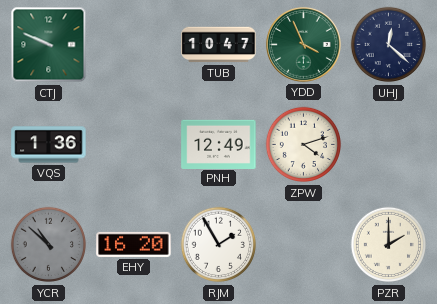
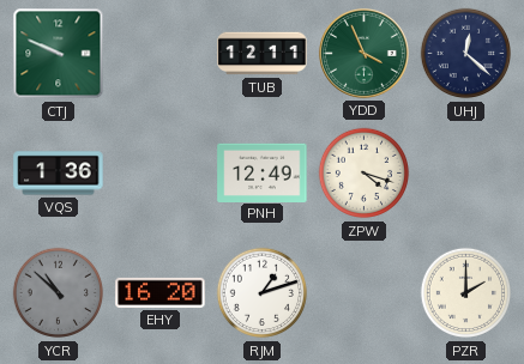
TUB: 10:47 -> 12:11
ZPW: 4:12 -> 4:18
RJM: 1:55 -> 1:12
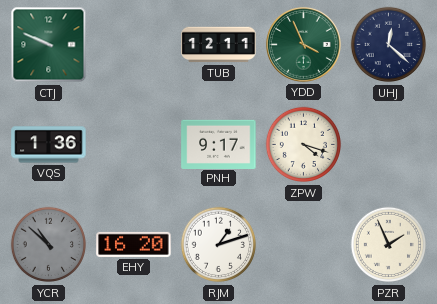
PNH: 12:49 -> 9:17
PZR: 2:00 -> 1:56
